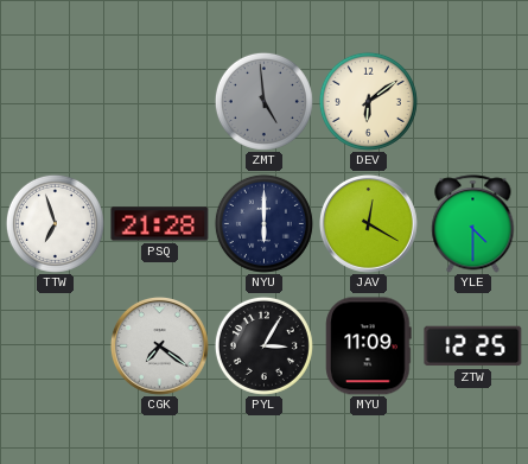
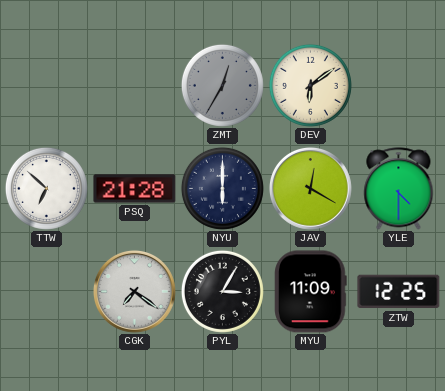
ZMT: 4:59 -> 12:35
TTW: 6:57 -> 6:52
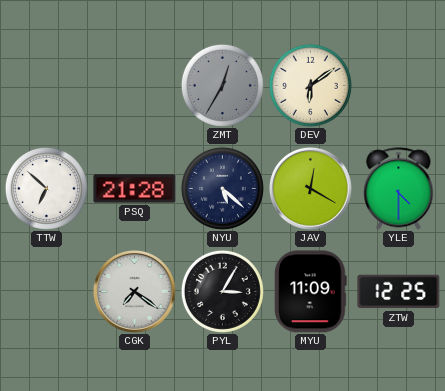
NYU: 6:00 -> 5:22
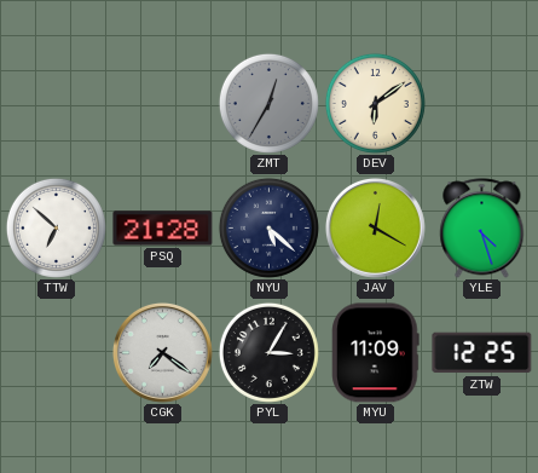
YLE: 4:30 -> 4:27
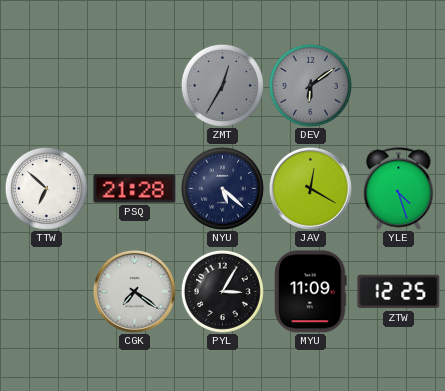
DEV dial: cream -> grey
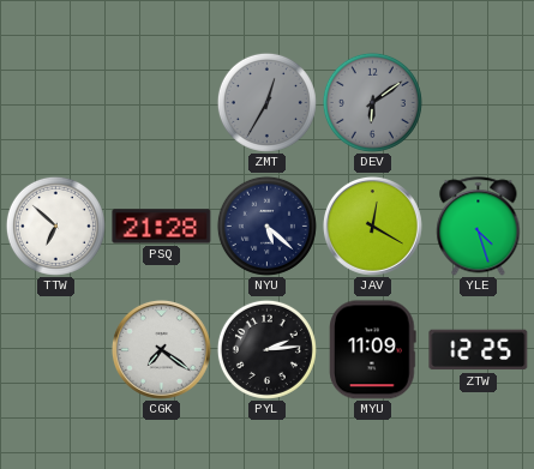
PYL: 3:05 -> 2:14
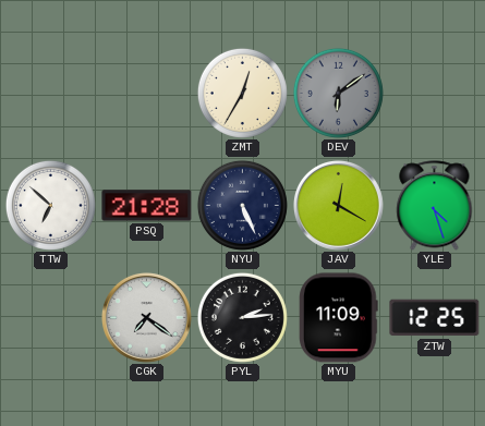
ZMT dial: grey -> cream
NYU: 5:22 -> 5:26
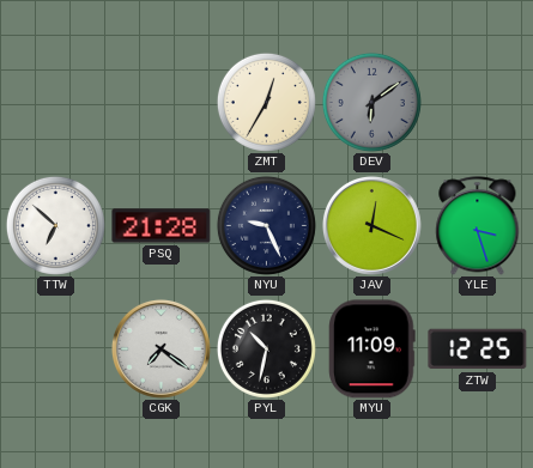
NYU: 5:26 -> 9:26
JAV: 12:20 -> 12:19
YLE: 4:27 -> 3:27
PYL: 2:14 -> 10:32
